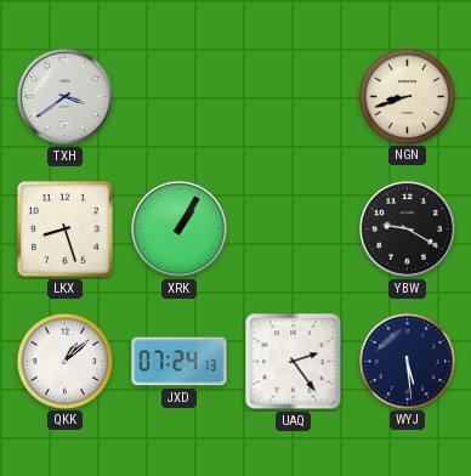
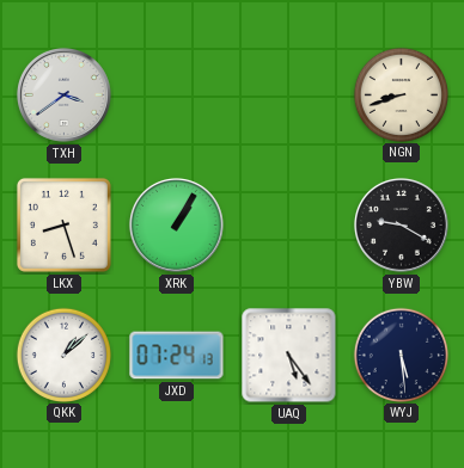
UAQ: 2:24 -> 5:24
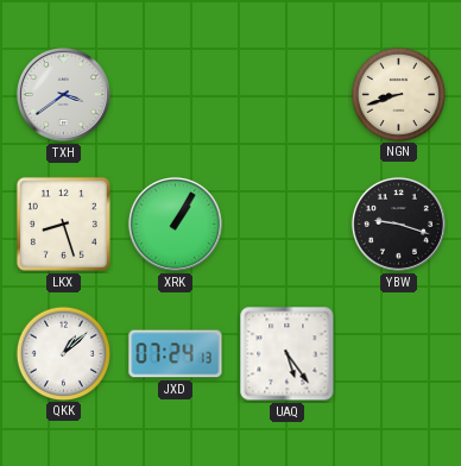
YBW: 9:20 -> 9:18
WYJ: 5:29 -> none
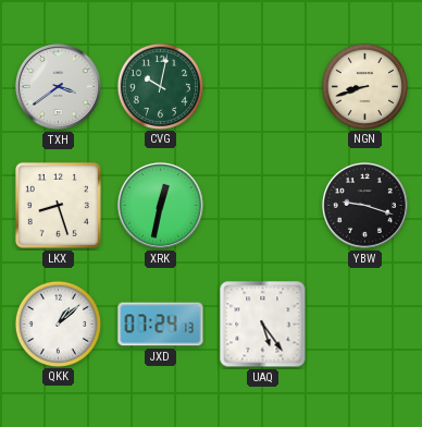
CVG: none -> 10:02
XRK: 1:05 -> 12:32
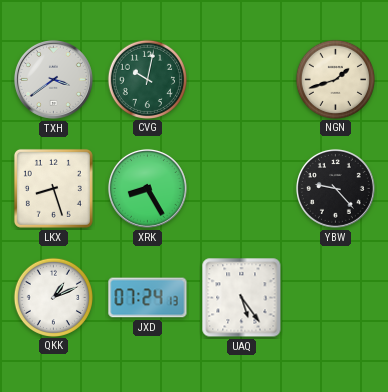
NGN: 8:42 -> 1:42
XRK: 12:32 -> 8:25
YBW: 9:18 -> 9:23
QKK: 1:08 -> 1:11
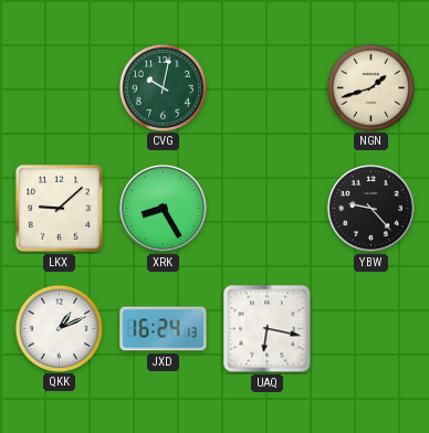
TXH: 3:39 -> none
LKX: 8:27 -> 9:08
JXD: 07:24 -> 16:24
UAQ: 5:24 -> 6:17
